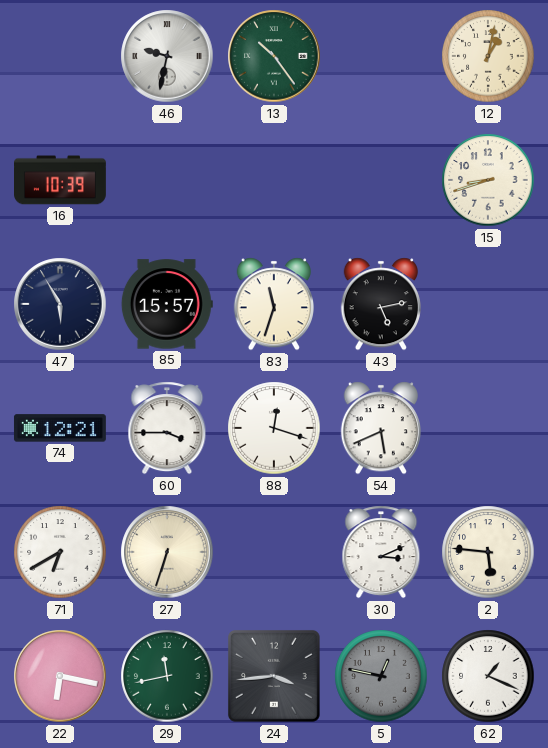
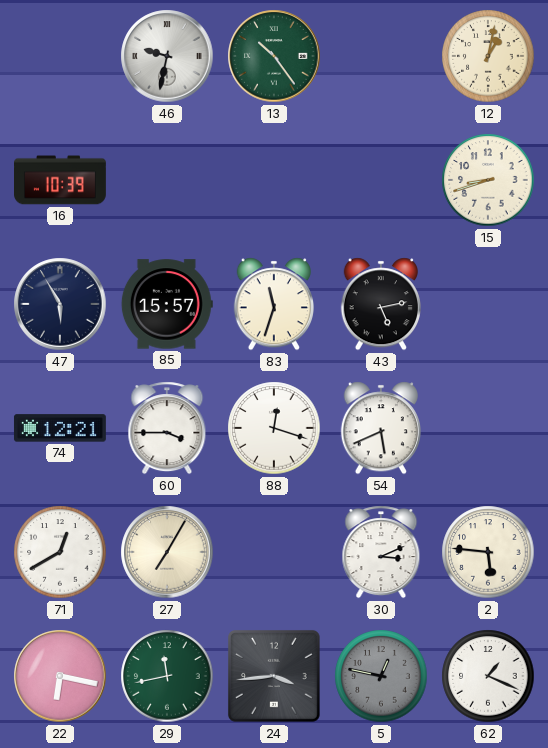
71: 6:40 -> 12:40
27: 6:33 -> 7:05
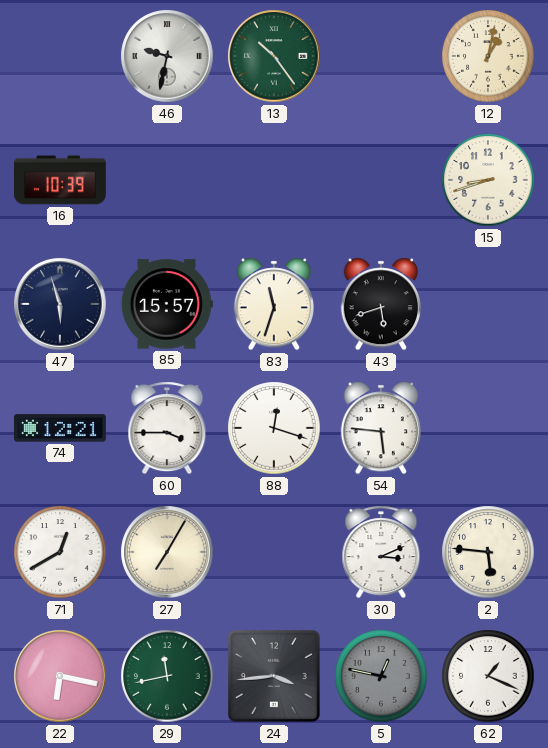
47: 5:55 -> 5:57
43: 5:13 -> 5:42
54: 5:41 -> 5:46
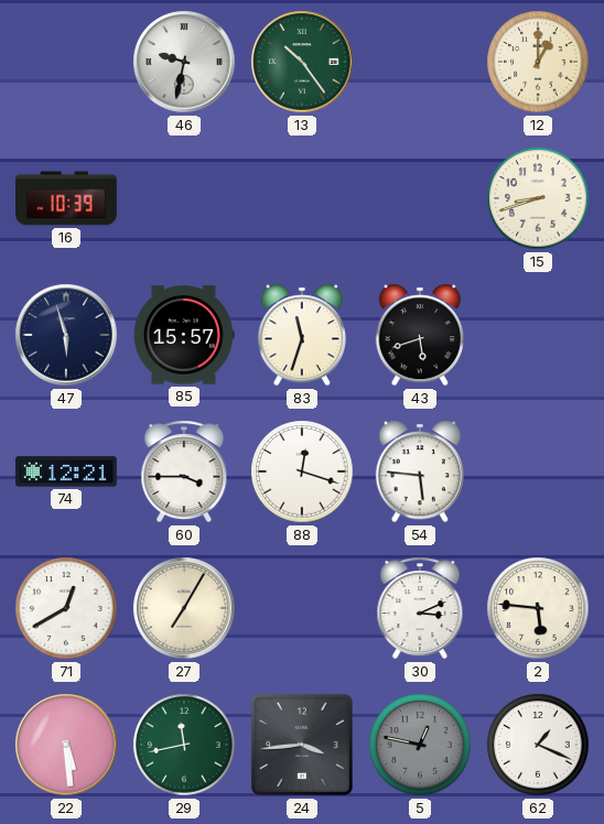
12: 1:02 -> 1:00
22: 6:17 -> 5:29
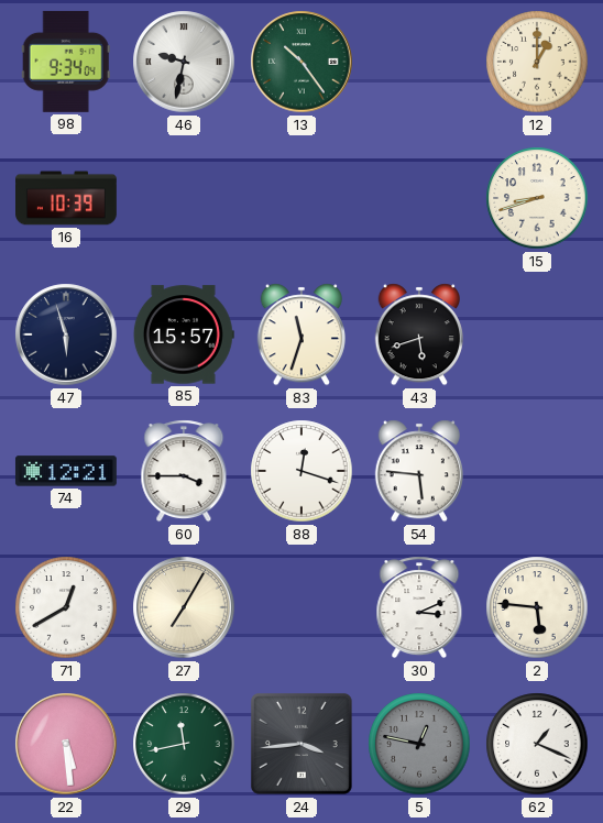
98: none -> 9:34
